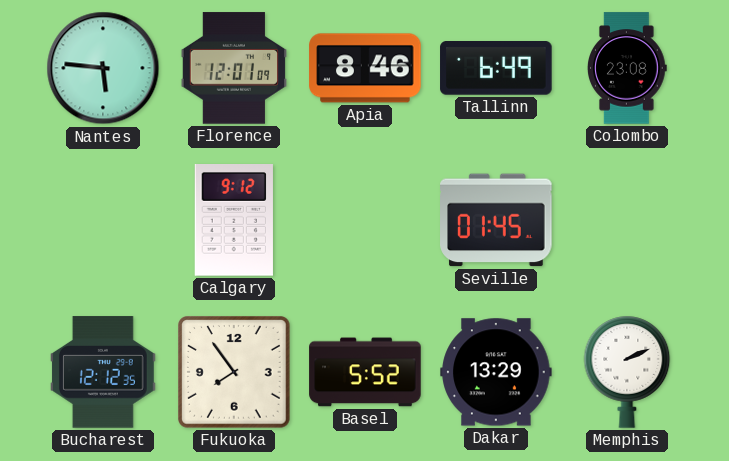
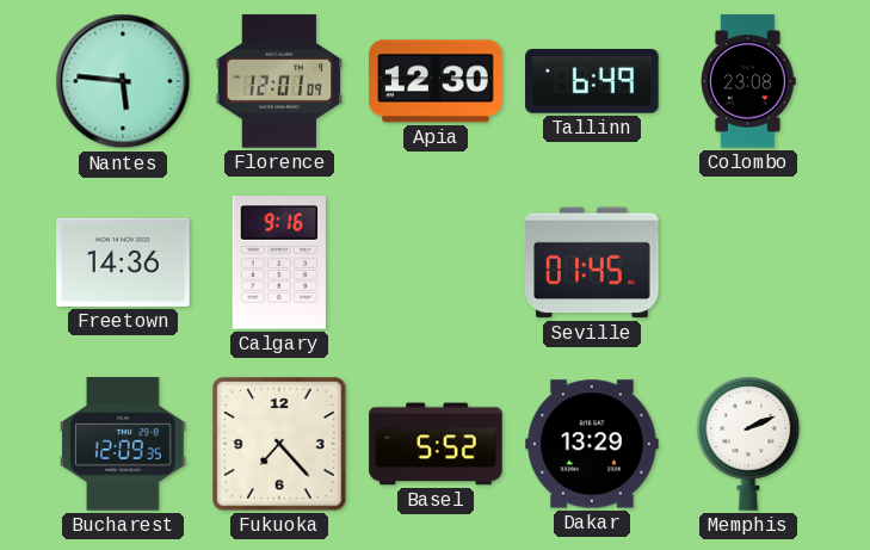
Apia: 8:46 -> 12:30
Freetown: none -> 14:36
Calgary: 9:12 -> 9:16
Bucharest: 12:12 -> 12:09
Fukuoka: 7:54 -> 7:23
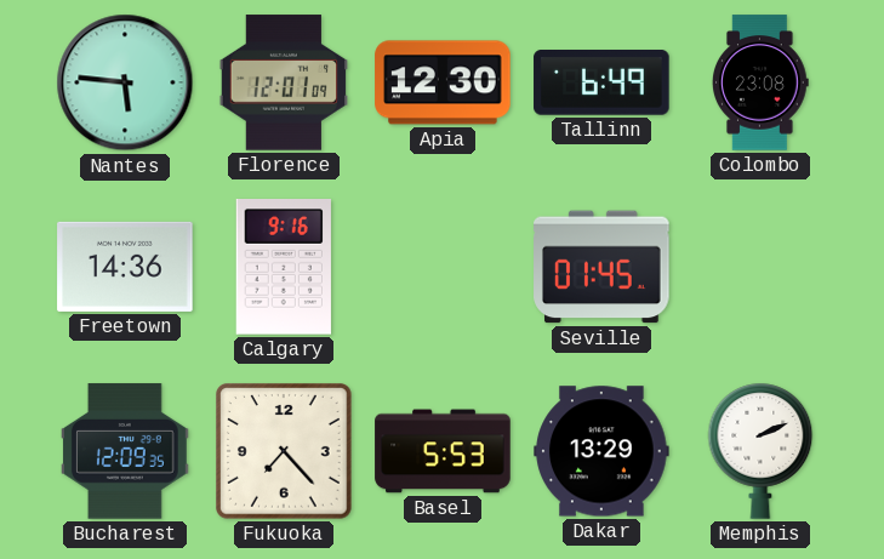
Basel: 5:52 -> 5:53
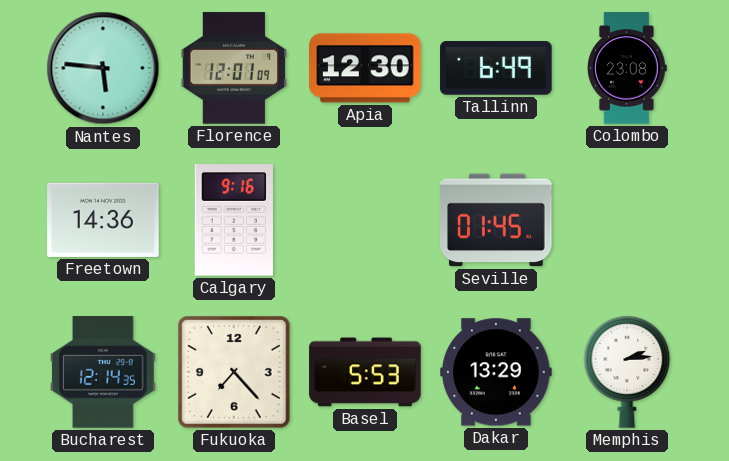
Bucharest: 12:09 -> 12:14
Memphis: 2:11 -> 2:14
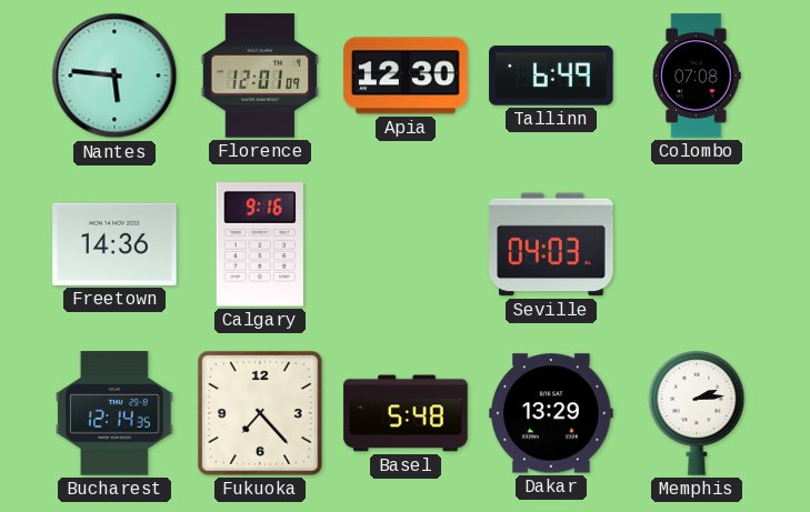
Colombo: 23:08 -> 07:08
Seville: 01:45 -> 04:03
Basel: 5:53 -> 5:48
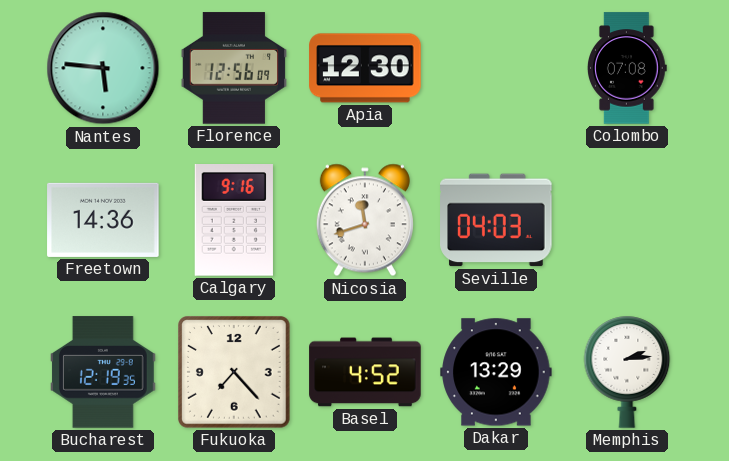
Florence: 12:01 -> 12:56
Tallinn: 6:49 -> none
Nicosia: none -> 11:42
Bucharest: 12:14 -> 12:19
Basel: 5:48 -> 4:52
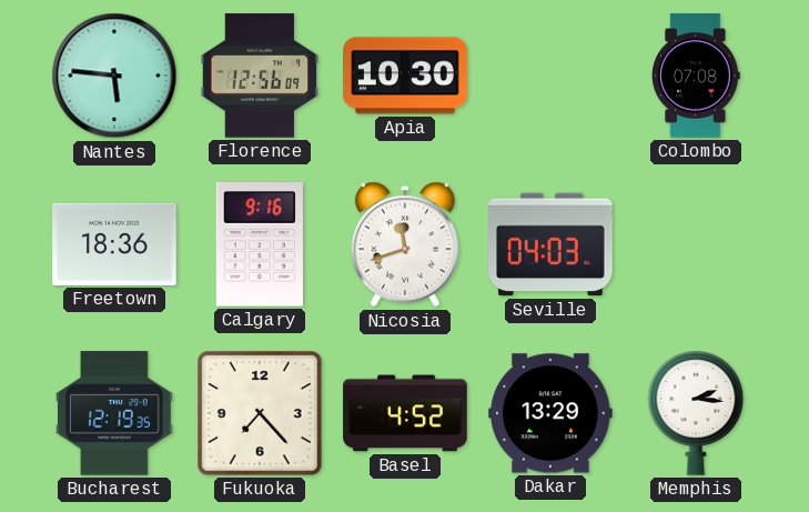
Apia: 12:30 -> 10:30
Freetown: 14:36 -> 18:36
Memphis: 2:14 -> 2:16
